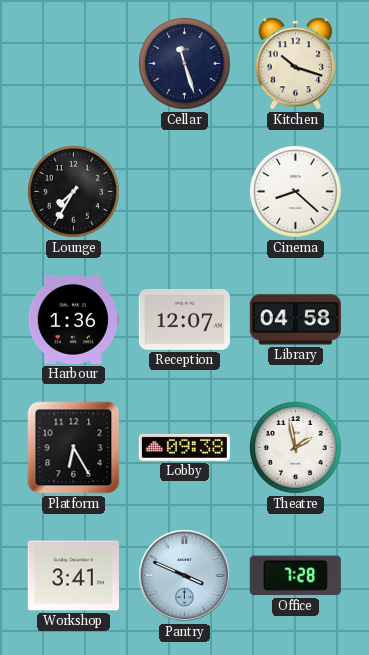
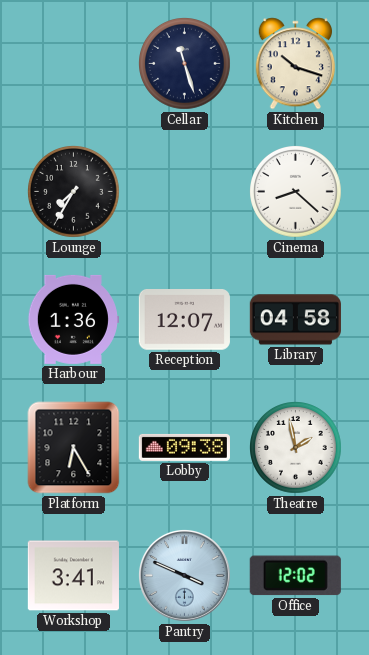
Office: 7:28 -> 12:02
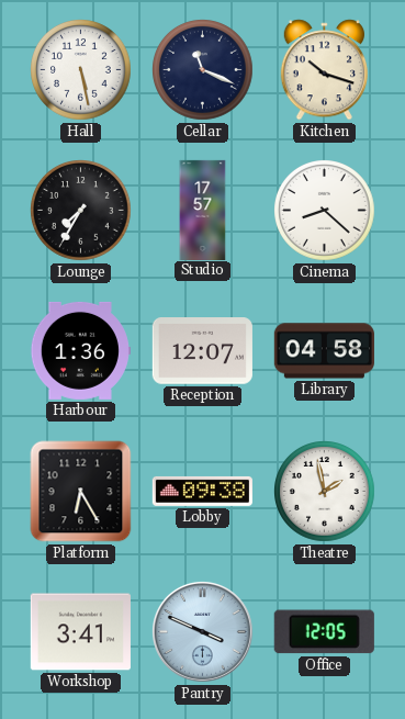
Hall: none -> 5:28
Cellar: 11:27 -> 11:19
Studio: none -> 17:57
Office: 12:02 -> 12:05
